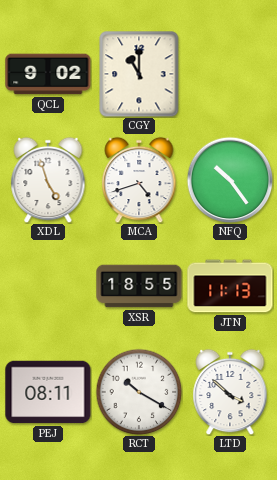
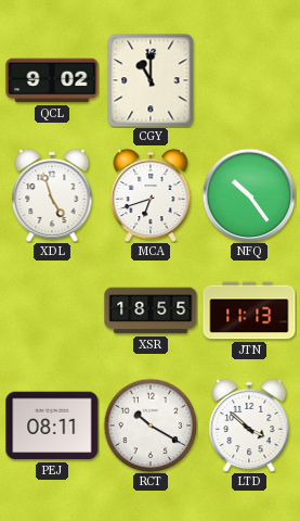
MCA: 4:42 -> 6:42
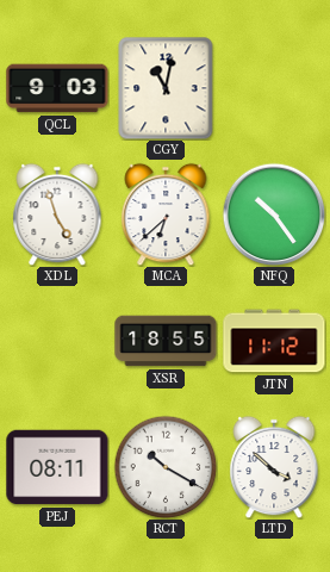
QCL: 9:02 -> 9:03
CGY: 11:00 -> 11:02
MCA: 6:42 -> 6:38
JTN: 11:13 -> 11:12
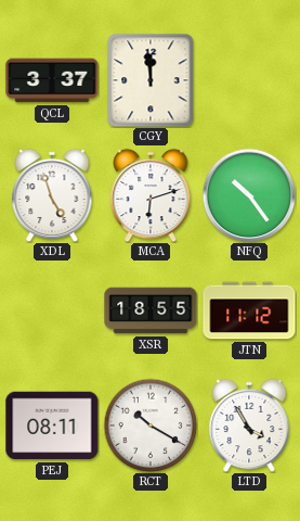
QCL: 9:03 -> 3:37
CGY: 11:02 -> 11:59
MCA: 6:38 -> 6:12
LTD: 3:52 -> 3:55
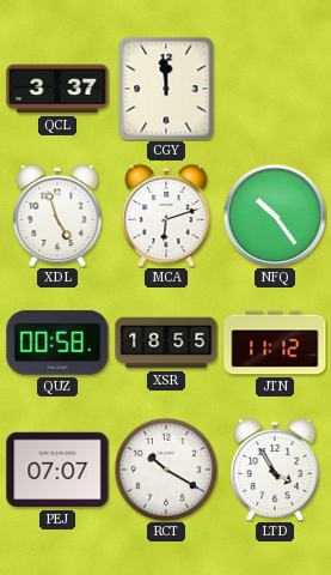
QUZ: none -> 00:58
PEJ: 08:11 -> 07:07
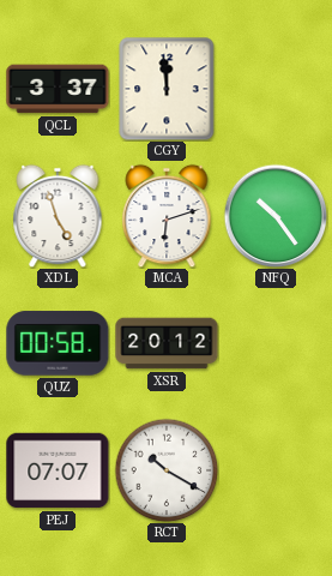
XSR: 18:55 -> 20:12
JTN: 11:12 -> none
LTD: 3:55 -> none
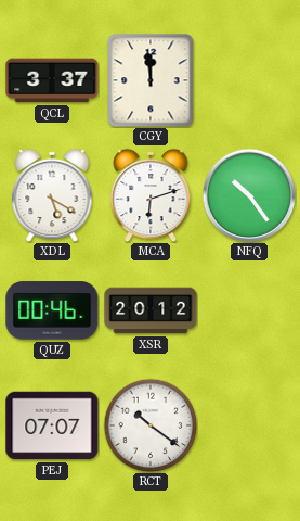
XDL: 4:57 -> 5:20
QUZ: 00:58 -> 00:46
RCT: 10:20 -> 10:21
